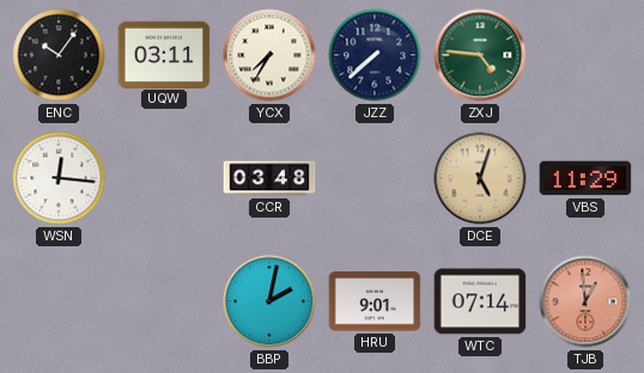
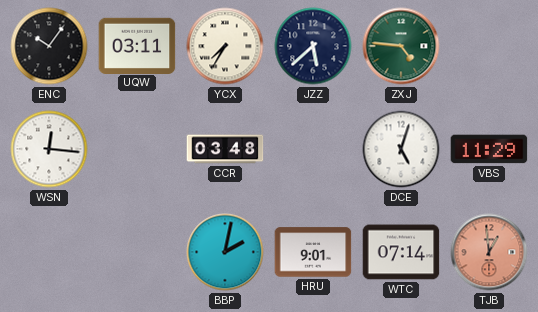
JZZ: 7:38 -> 5:38
DCE dial: champagne -> white
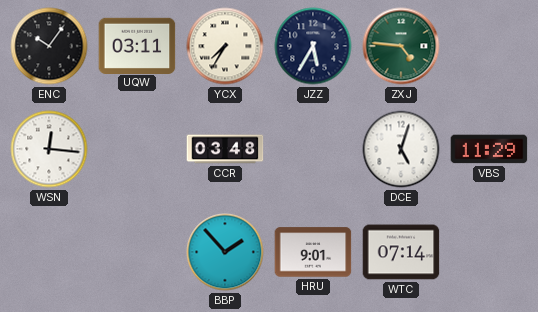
JZZ: 5:38 -> 5:35
BBP: 2:02 -> 1:53
TJB: 12:59 -> none
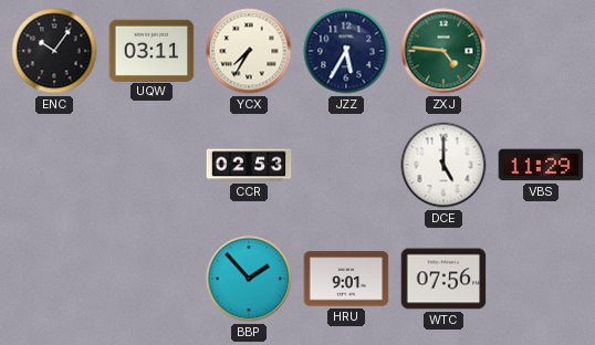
WSN: 12:16 -> none
CCR: 03:48 -> 02:53
DCE: 5:03 -> 5:00
WTC: 07:14 -> 07:56
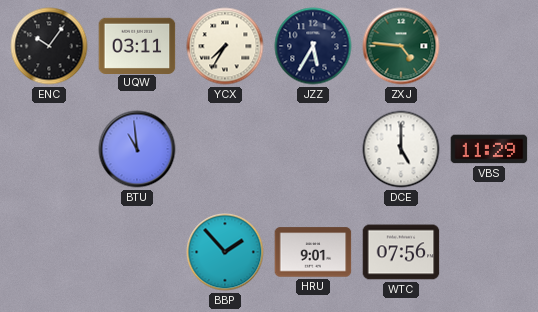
BTU: none -> 10:59
CCR: 02:53 -> none
